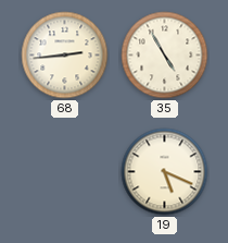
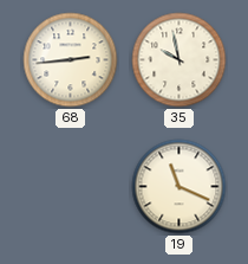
35: 4:55 -> 9:58
19: 5:19 -> 11:19
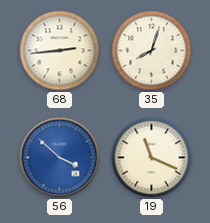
35: 9:58 -> 8:03
56: none -> 3:52
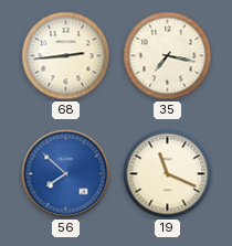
35: 8:03 -> 7:17
56: 3:52 -> 7:52
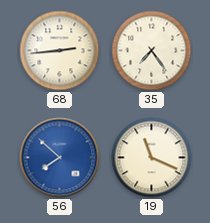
35: 7:17 -> 7:24
